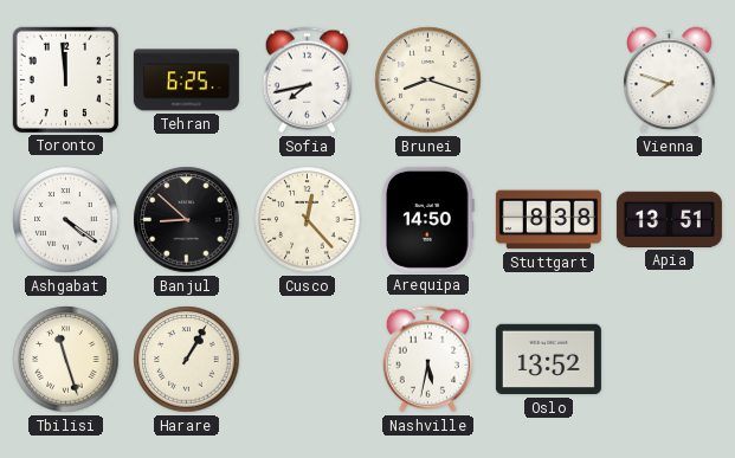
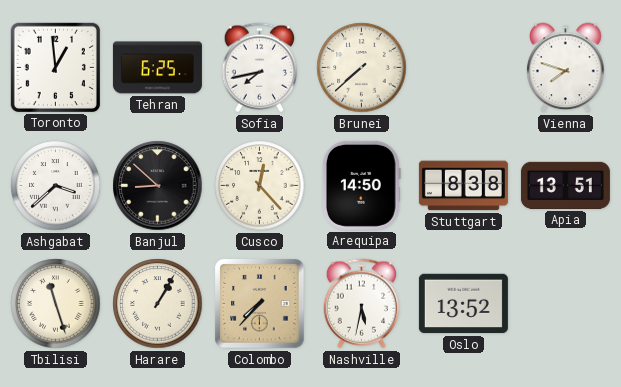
Toronto: 11:59 -> 12:59
Brunei: 8:18 -> 7:38
Ashgabat: 4:21 -> 3:38
Colombo: none -> 7:37
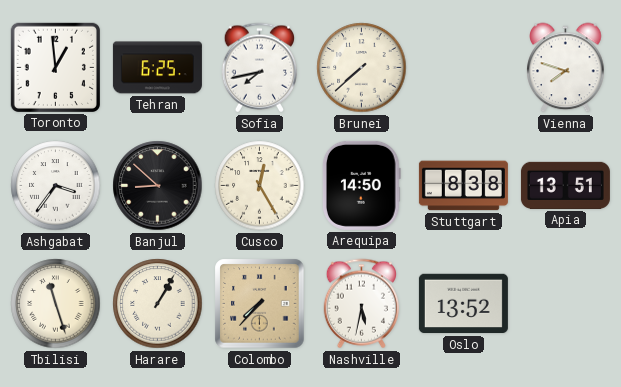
Ashgabat: 3:38 -> 3:36
Cusco: 12:23 -> 12:25
